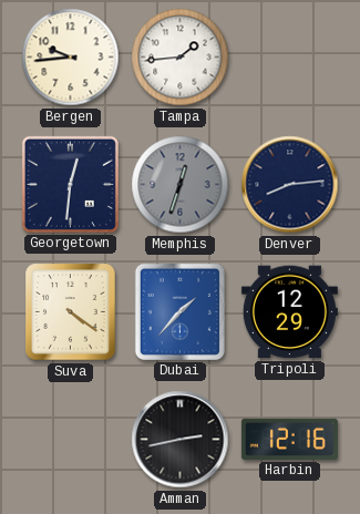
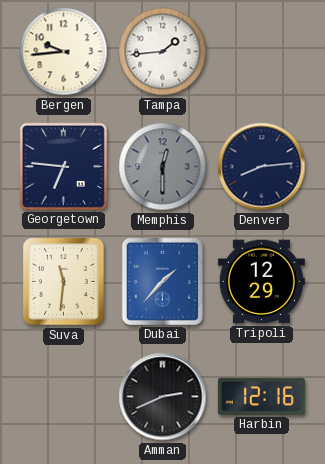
Georgetown: 12:31 -> 6:46
Memphis: 12:33 -> 12:30
Suva: 4:21 -> 11:31
Amman: 2:43 -> 2:41
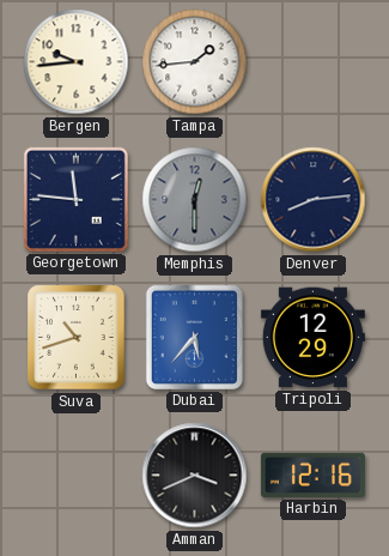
Georgetown: 6:46 -> 11:46
Suva: 11:31 -> 10:42
Dubai: 1:37 -> 5:37
Amman: 2:41 -> 3:41
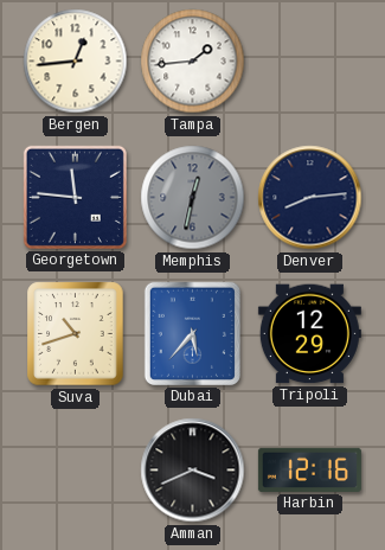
Bergen: 9:44 -> 12:44
Memphis: 12:30 -> 12:32
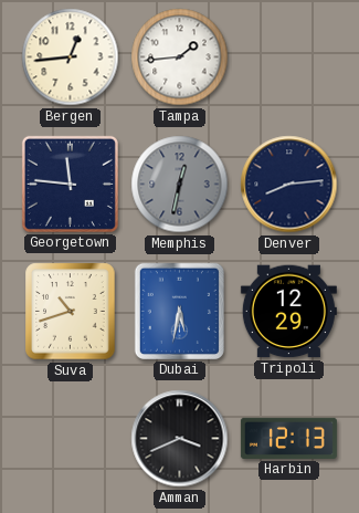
Dubai: 5:37 -> 5:32
Harbin: 12:16 -> 12:13
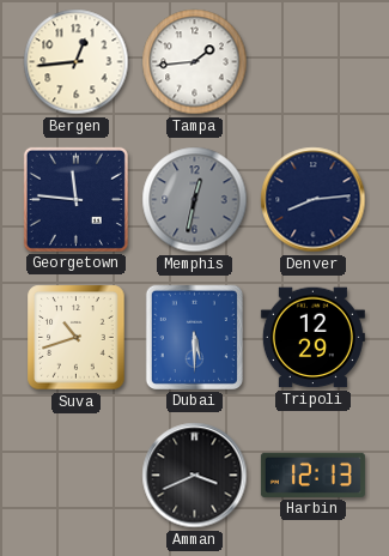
Dubai: 5:32 -> 5:30
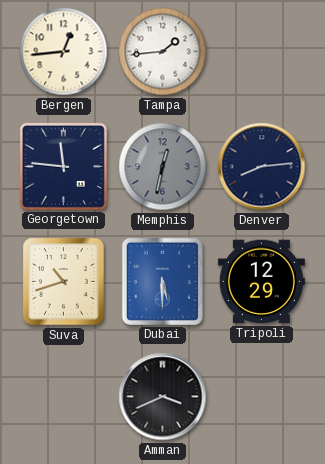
Harbin: 12:13 -> none
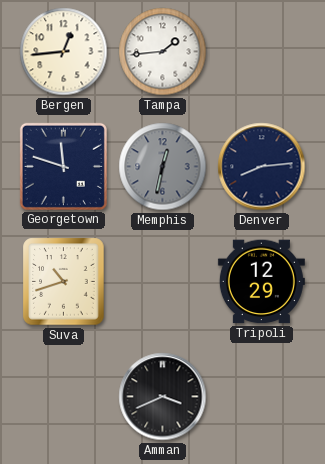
Georgetown: 11:46 -> 11:48
Dubai: 5:30 -> none
